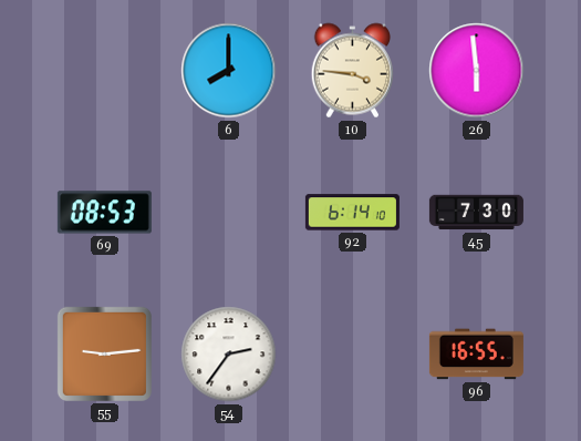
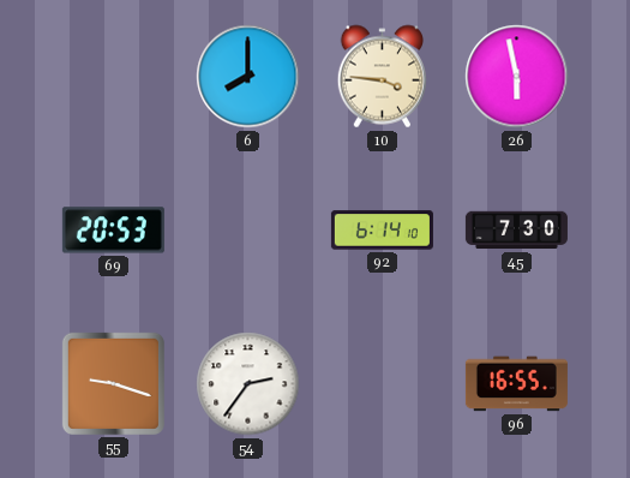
26: 5:59 -> 5:58
69: 08:53 -> 20:53
55: 9:14 -> 9:18
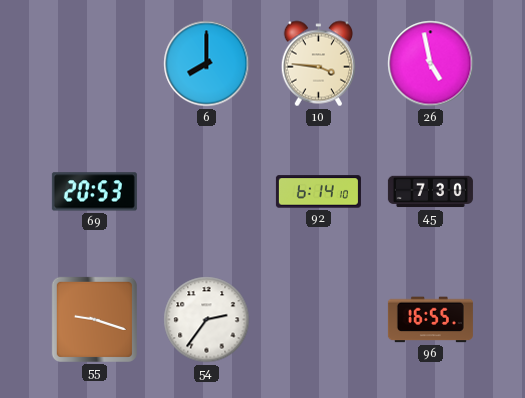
26: 5:58 -> 4:58
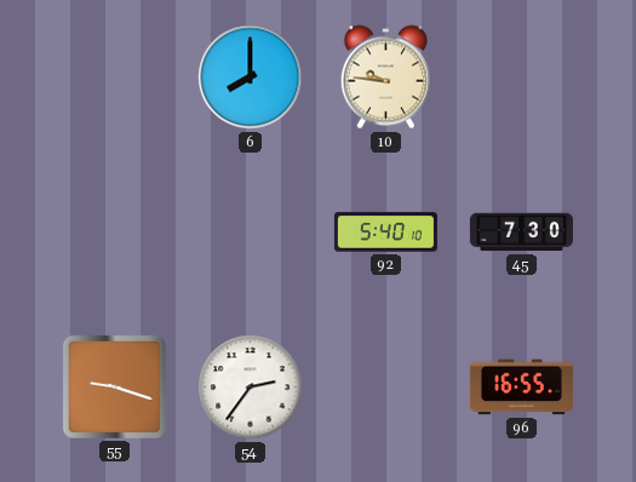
10: 3:46 -> 9:46
26: 4:58 -> none
69: 20:53 -> none
92: 6:14 -> 5:40
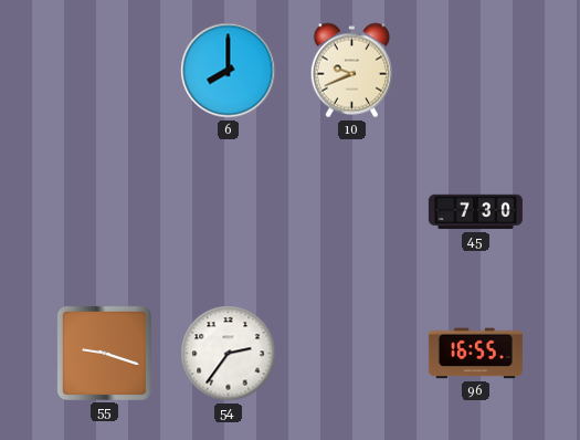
10: 9:46 -> 9:41
92: 5:40 -> none
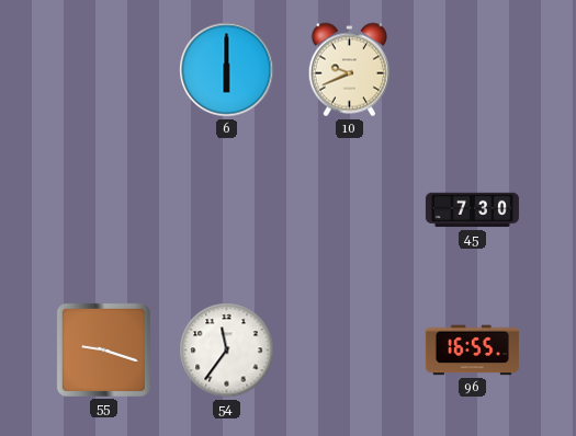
6: 8:00 -> 6:00
54: 2:36 -> 11:36
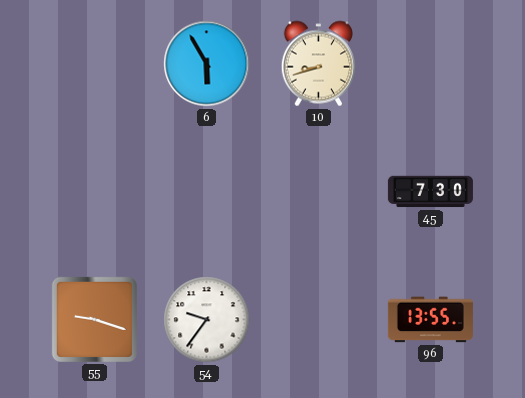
6: 6:00 -> 5:55
10: 9:41 -> 8:42
54: 11:36 -> 9:36
96: 16:55 -> 13:55
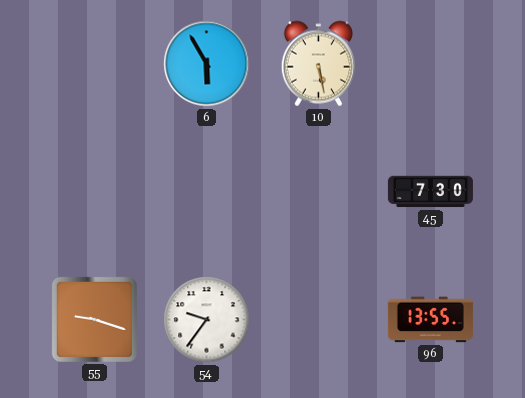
10: 8:42 -> 5:28
